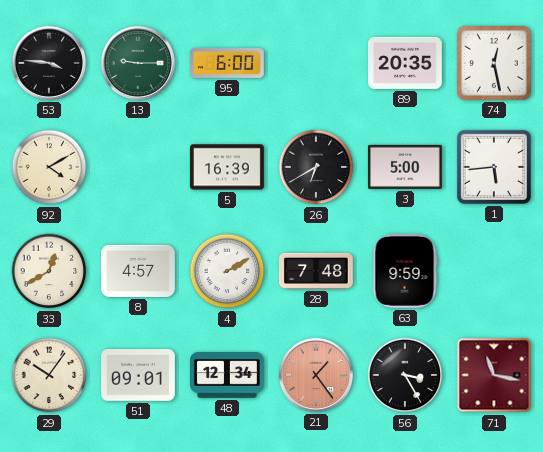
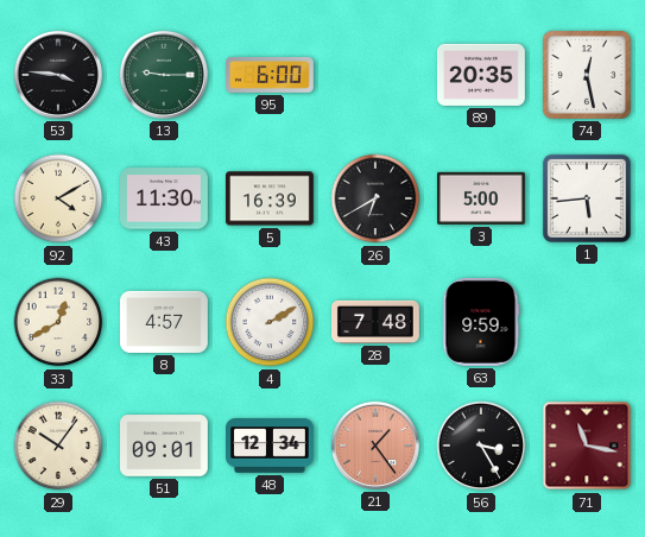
43: none -> 11:30
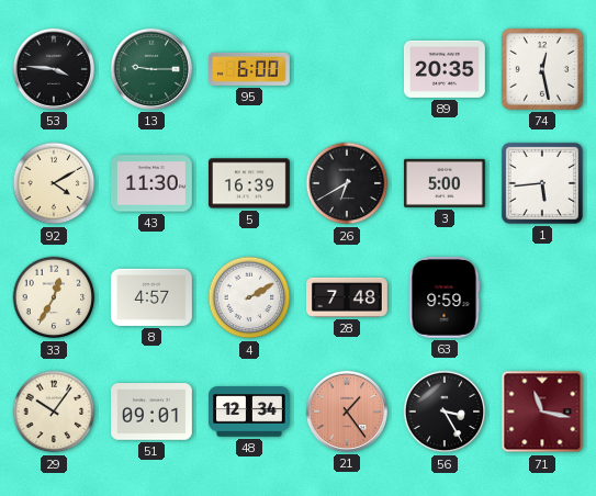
33: 12:40 -> 12:35
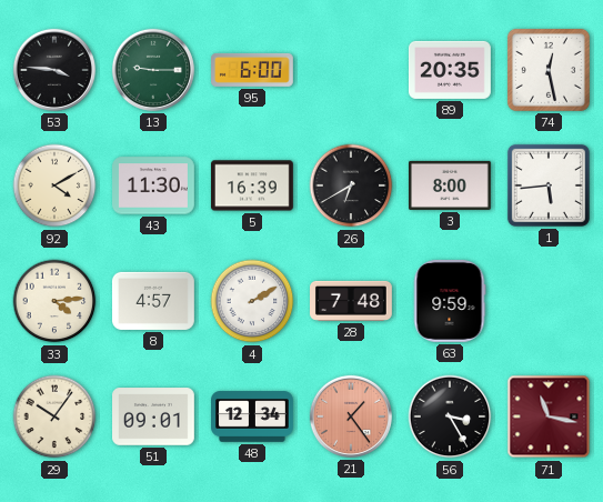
3: 5:00 -> 8:00
33: 12:35 -> 4:14
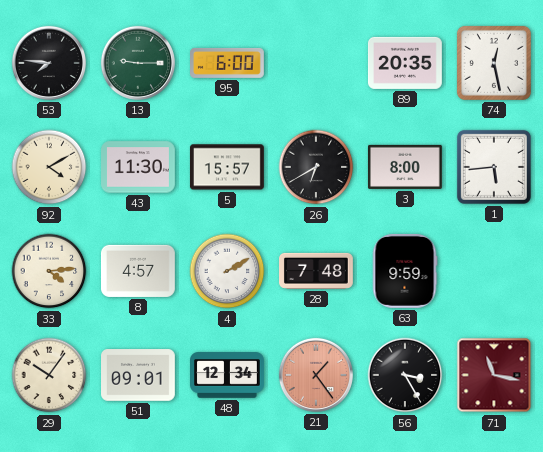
53: 3:46 -> 7:46
5: 16:39 -> 15:57
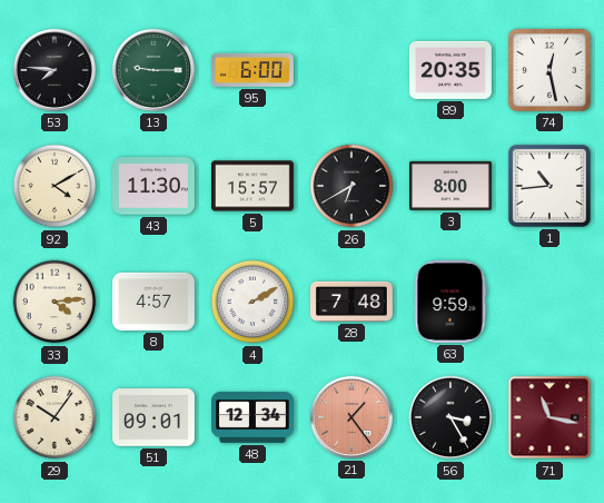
1: 5:44 -> 10:44
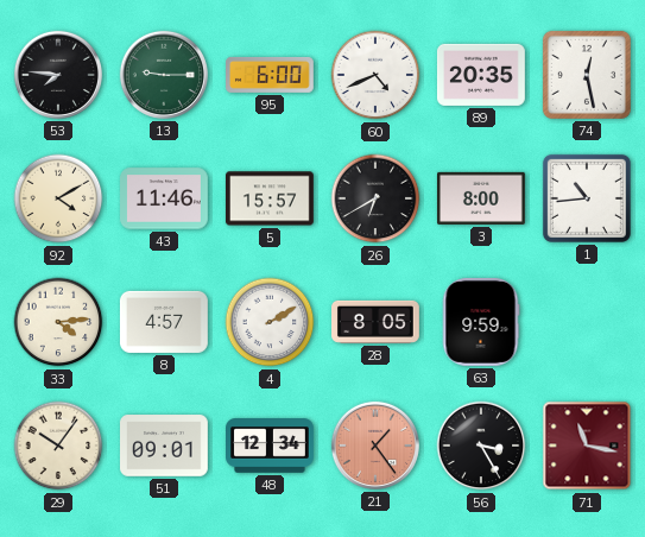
60: none -> 4:41
43: 11:30 -> 11:46
28: 7:48 -> 8:05
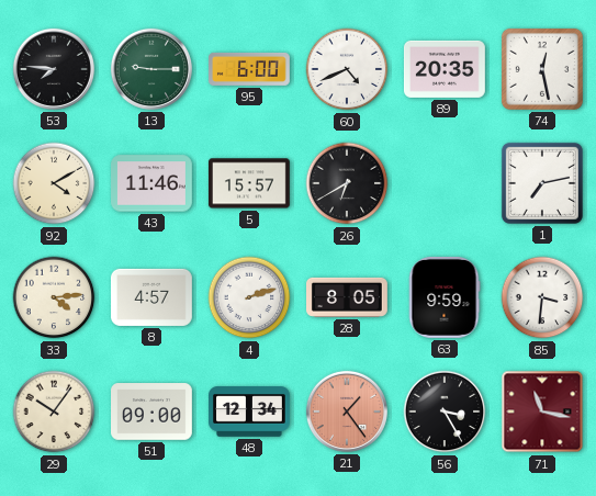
3: 8:00 -> none
1: 10:44 -> 7:13
4: 2:10 -> 2:12
85: none -> 3:31
51: 09:01 -> 09:00
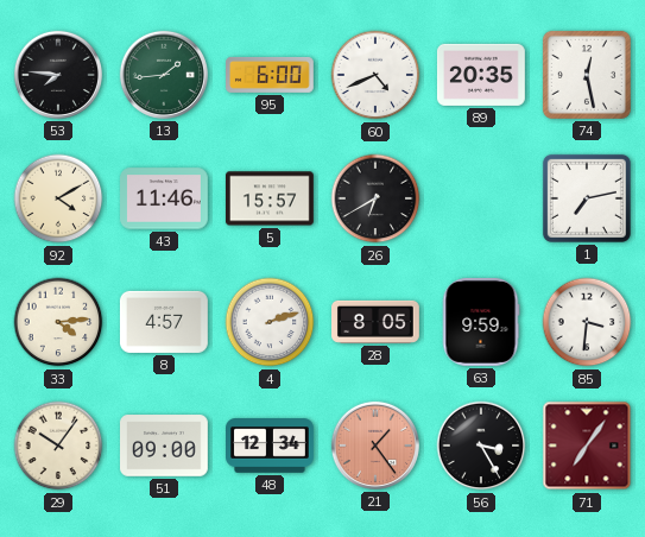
13: 9:15 -> 1:44
71: 11:17 -> 7:06
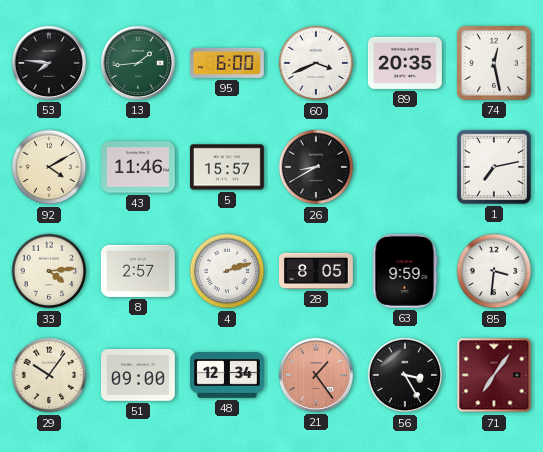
60: 4:41 -> 3:41
26: 6:40 -> 8:40
8: 4:57 -> 2:57
